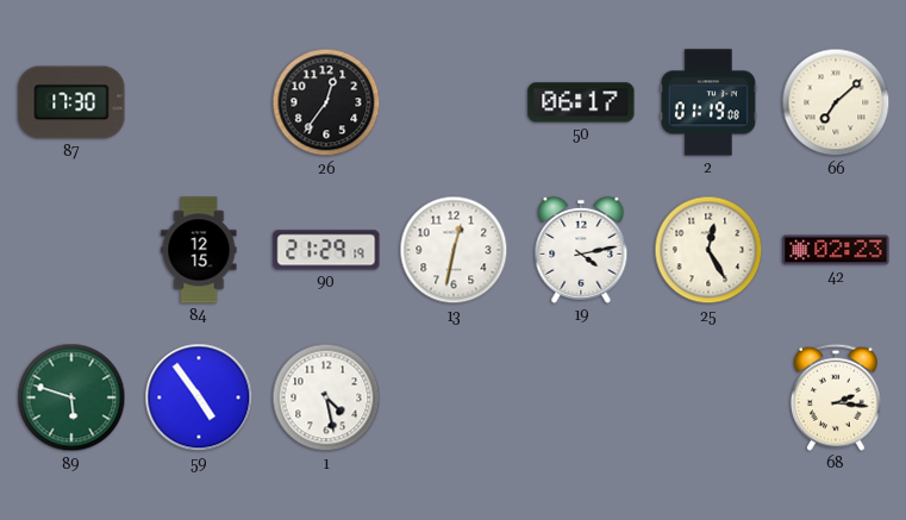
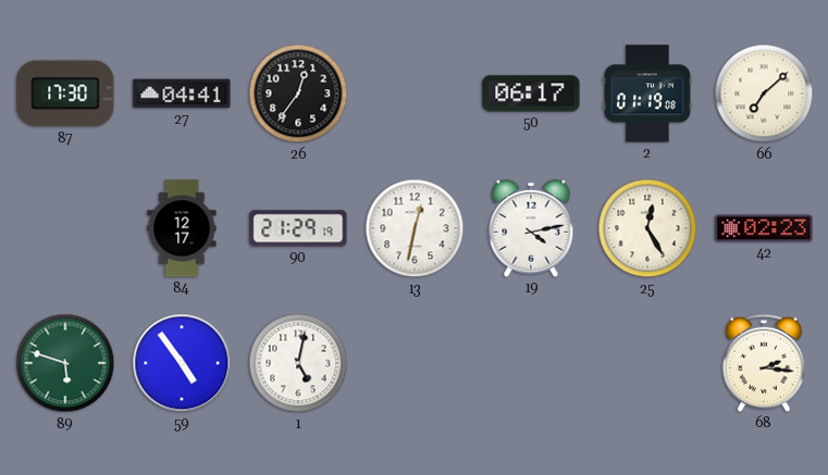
27: none -> 04:41
84: 12:15 -> 12:17
1: 4:28 -> 5:02
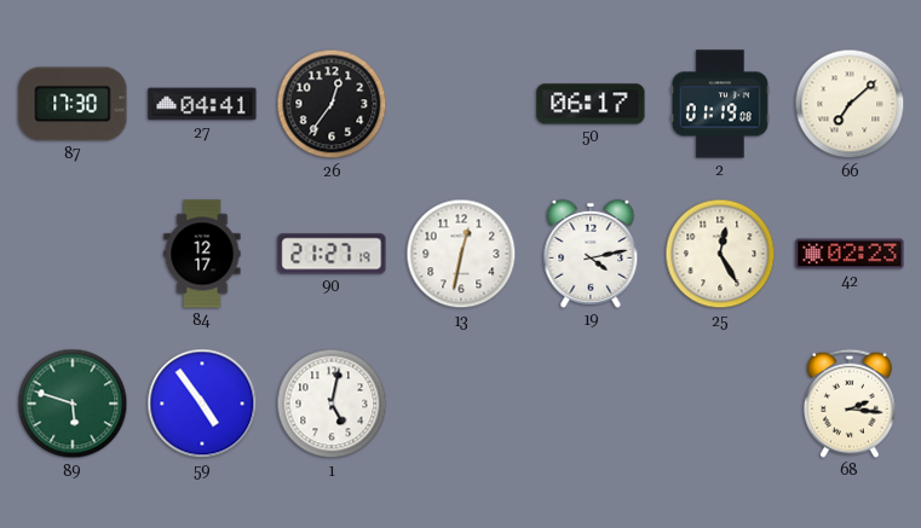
90: 21:29 -> 21:27
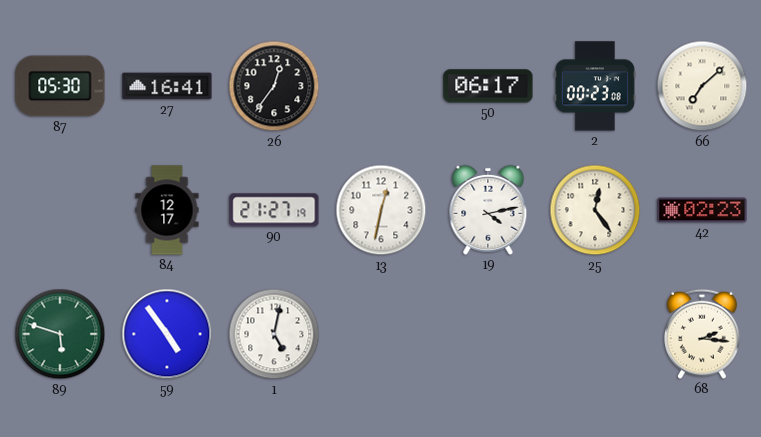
87: 17:30 -> 05:30
27: 04:41 -> 16:41
2: 01:19 -> 00:23
25: 12:25 -> 12:24
